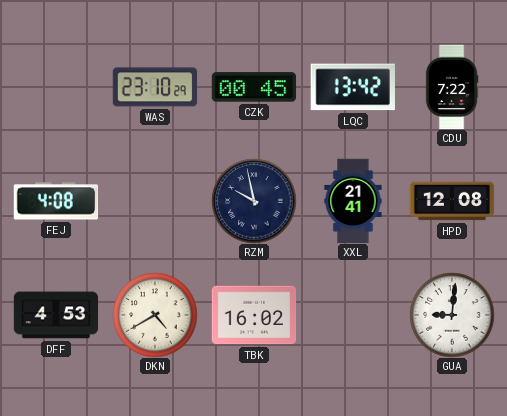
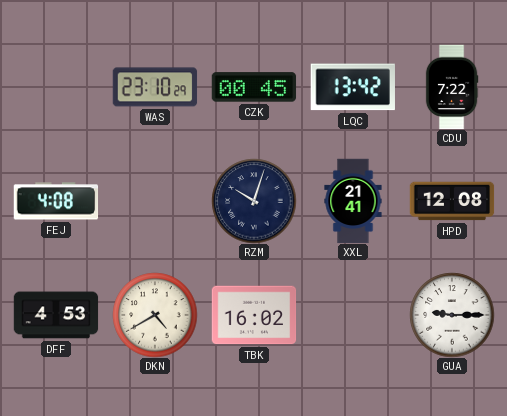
RZM: 9:58 -> 10:03
GUA: 9:01 -> 9:15
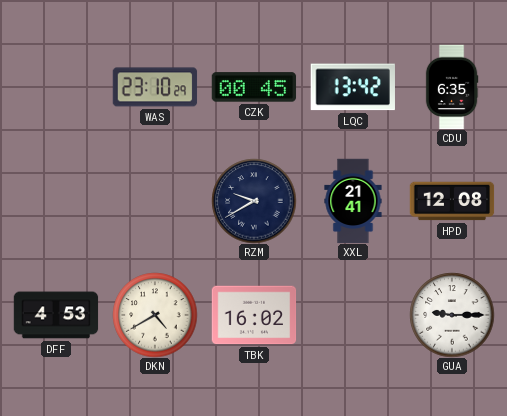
CDU: 7:22 -> 6:35
FEJ: 4:08 -> none
RZM: 10:03 -> 9:40
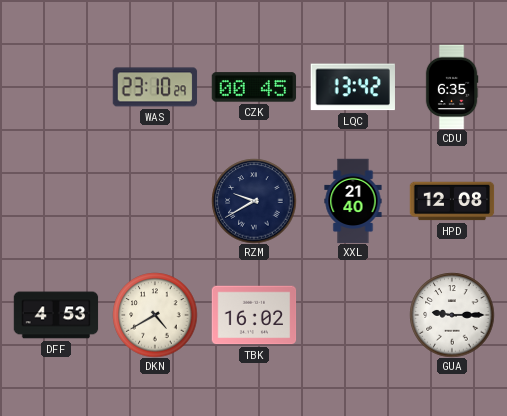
XXL: 21:41 -> 21:40
